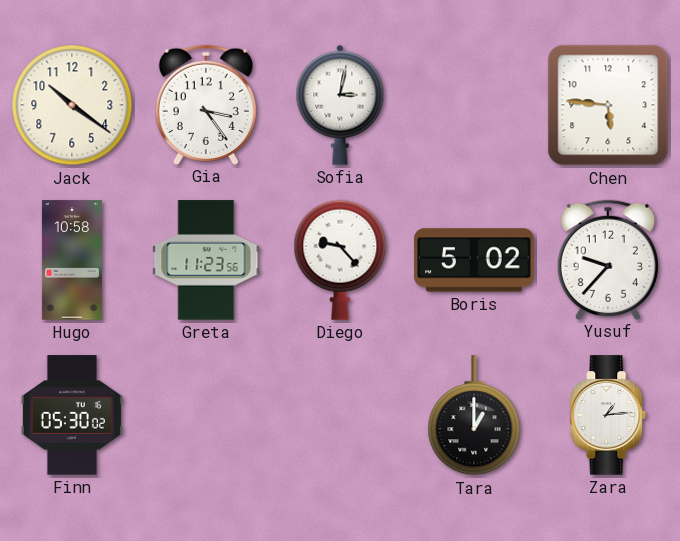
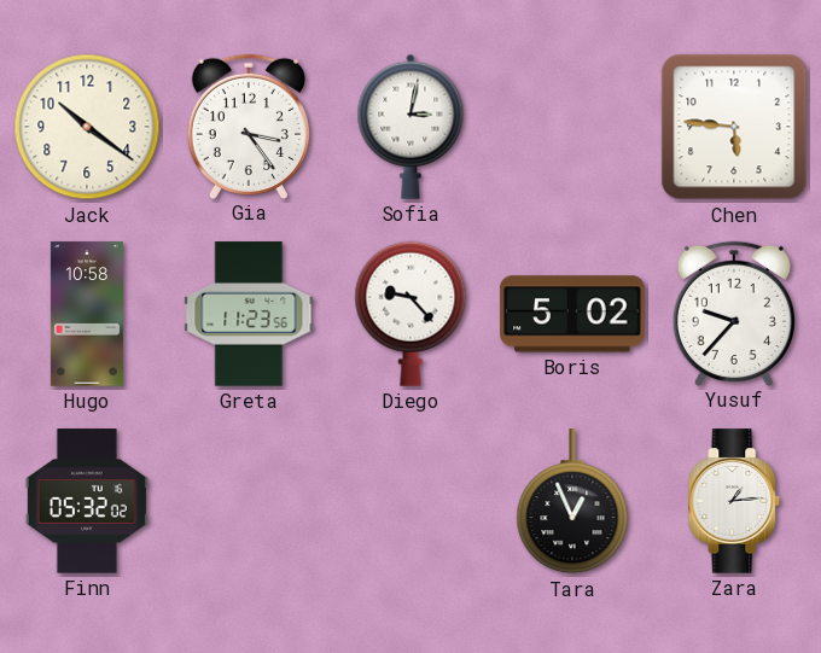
Finn: 05:30 -> 05:32
Tara: 1:00 -> 12:56
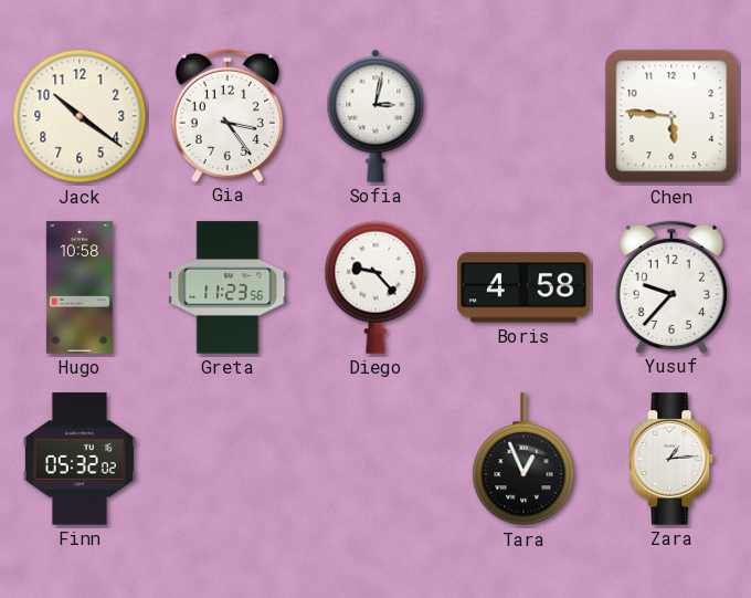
Boris: 5:02 -> 4:58
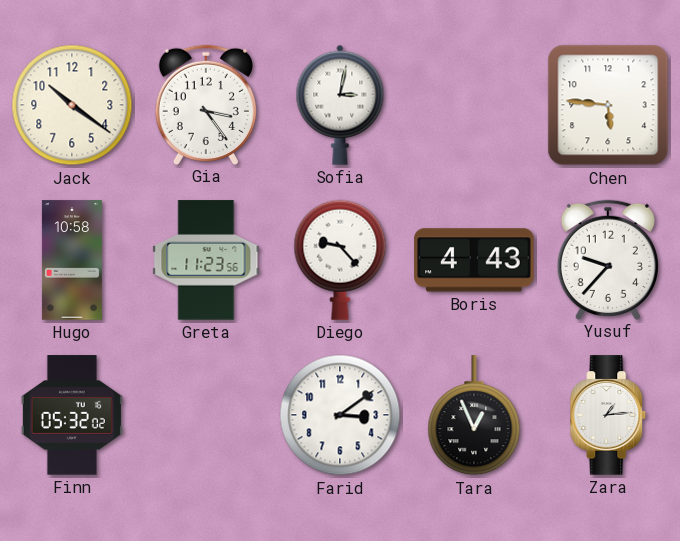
Boris: 4:58 -> 4:43
Farid: none -> 3:09
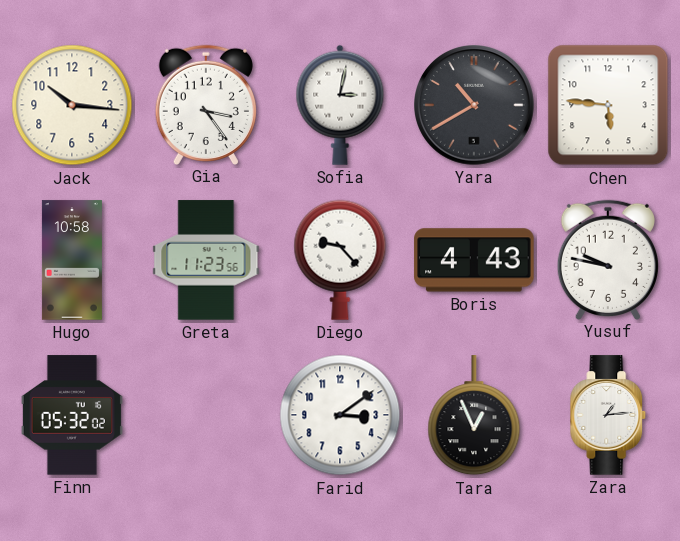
Jack: 10:21 -> 10:16
Yara: none -> 10:40
Yusuf: 9:37 -> 9:47
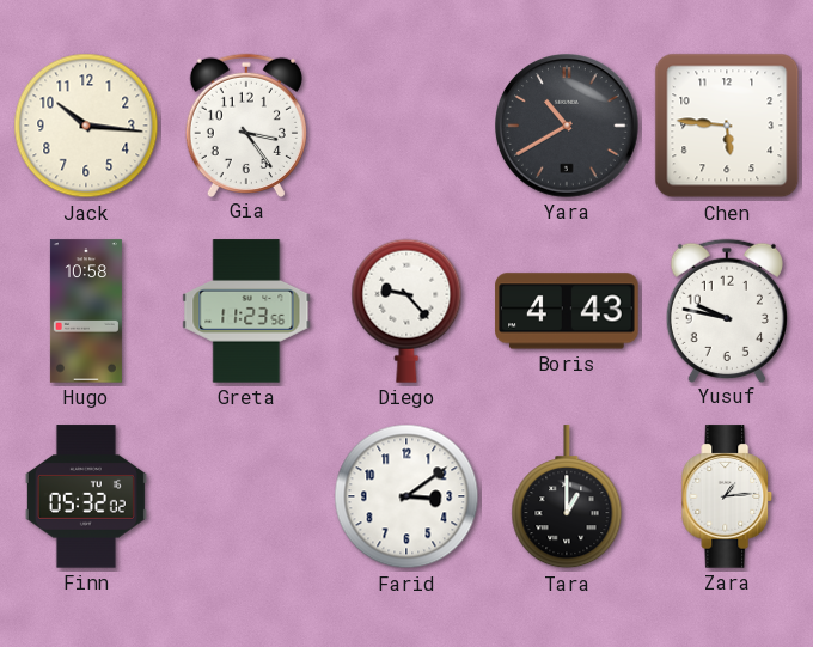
Sofia: 3:02 -> none
Tara: 12:56 -> 1:00
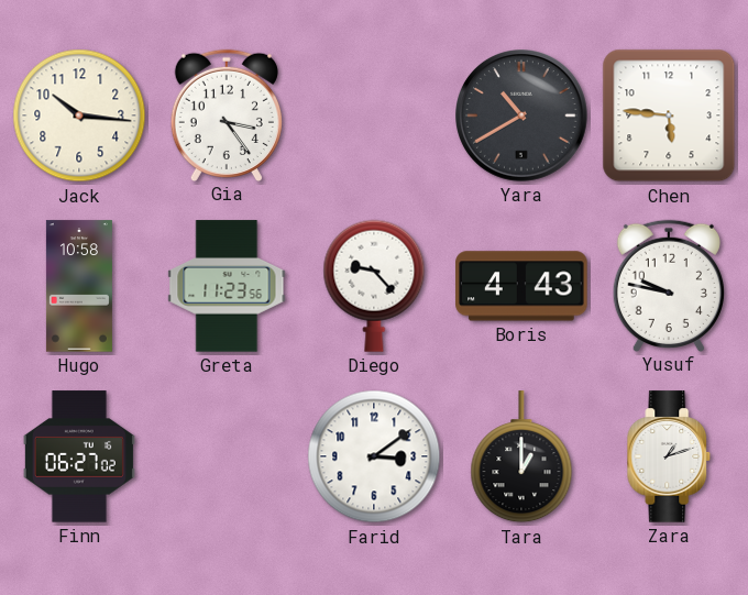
Finn: 05:32 -> 06:27
Zara: 1:14 -> 1:12
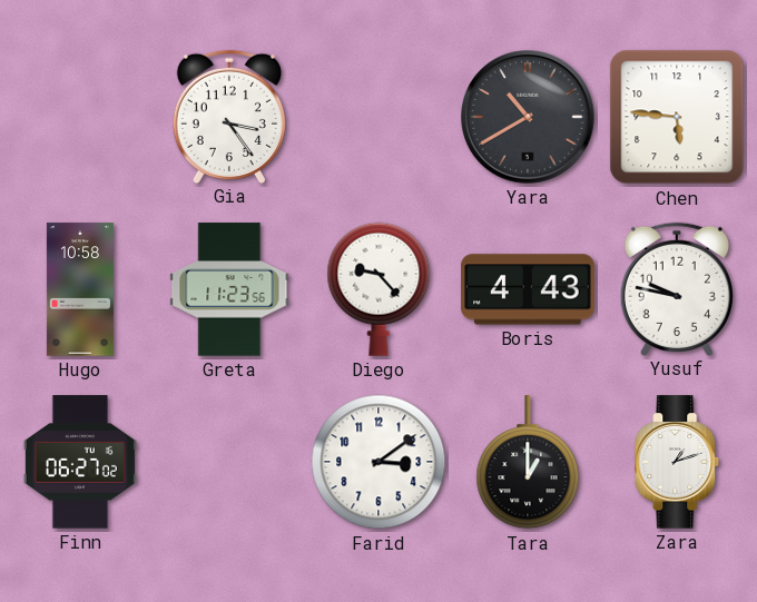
Jack: 10:16 -> none
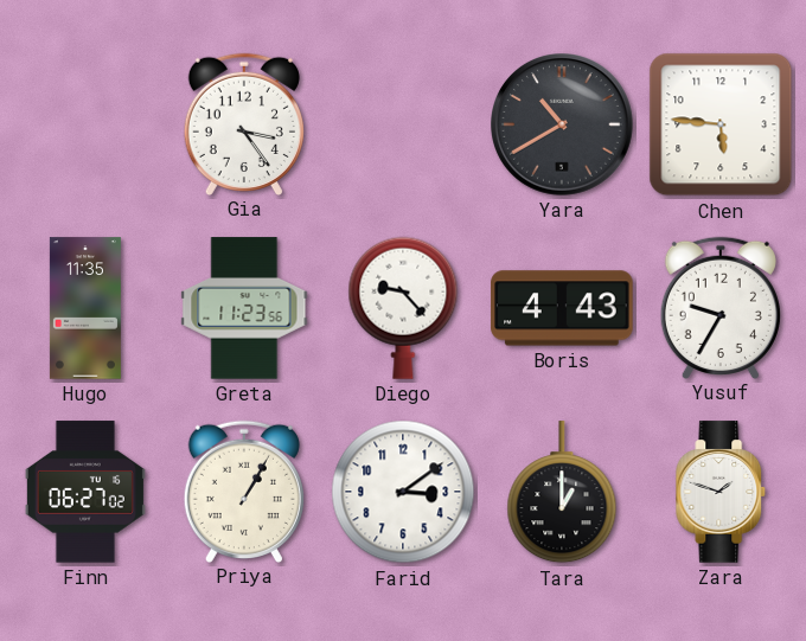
Hugo: 10:58 -> 11:35
Yusuf: 9:47 -> 9:35
Priya: none -> 1:05
Zara: 1:12 -> 1:48
